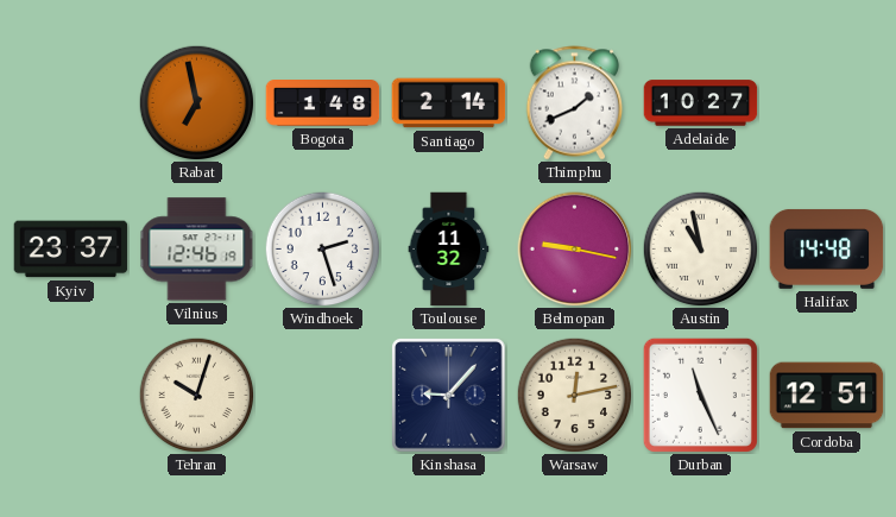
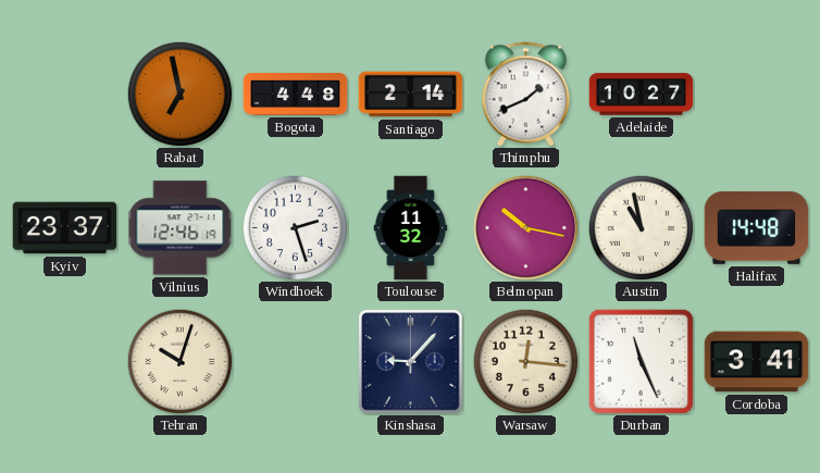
Bogota: 1:48 -> 4:48
Belmopan: 9:17 -> 10:17
Warsaw: 12:13 -> 12:16
Cordoba: 12:51 -> 3:41
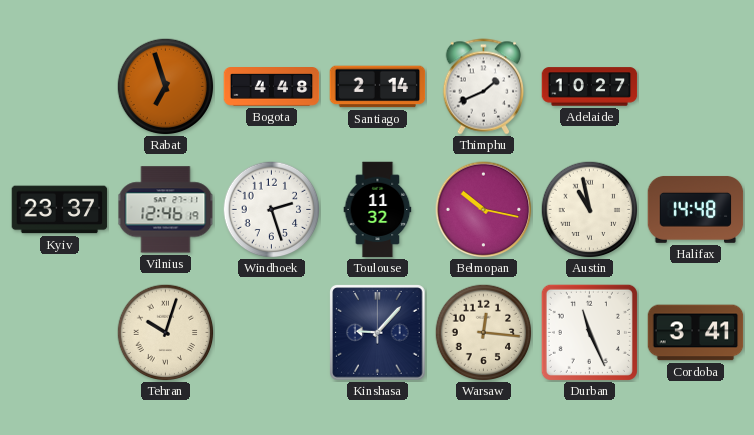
Rabat: 6:58 -> 6:57
